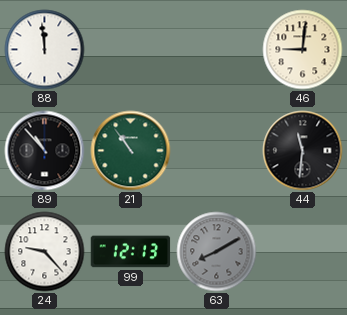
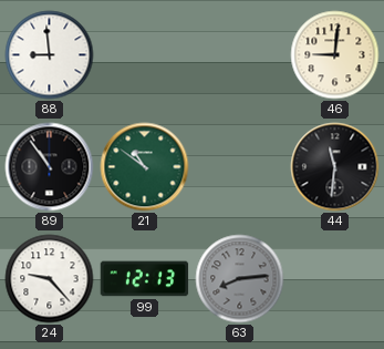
88: 11:59 -> 8:59
89: 10:53 -> 10:54
21: 10:54 -> 10:51
63: 8:10 -> 8:14
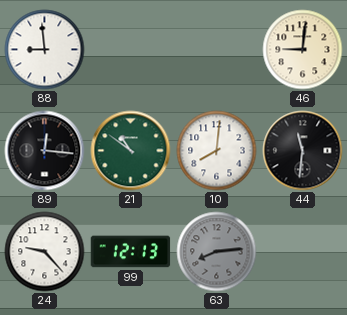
89: 10:54 -> 12:16
10: none -> 8:01
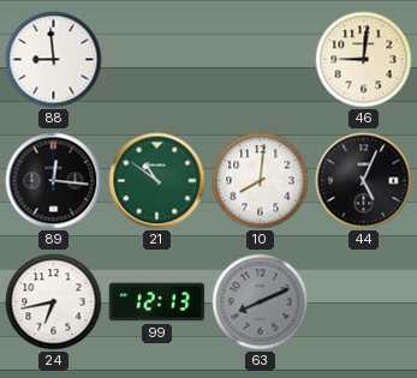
44: 11:31 -> 5:04
24: 9:23 -> 6:43
63: 8:14 -> 8:11
